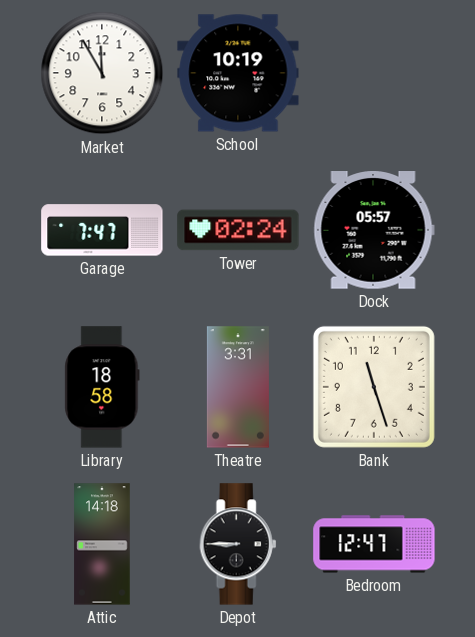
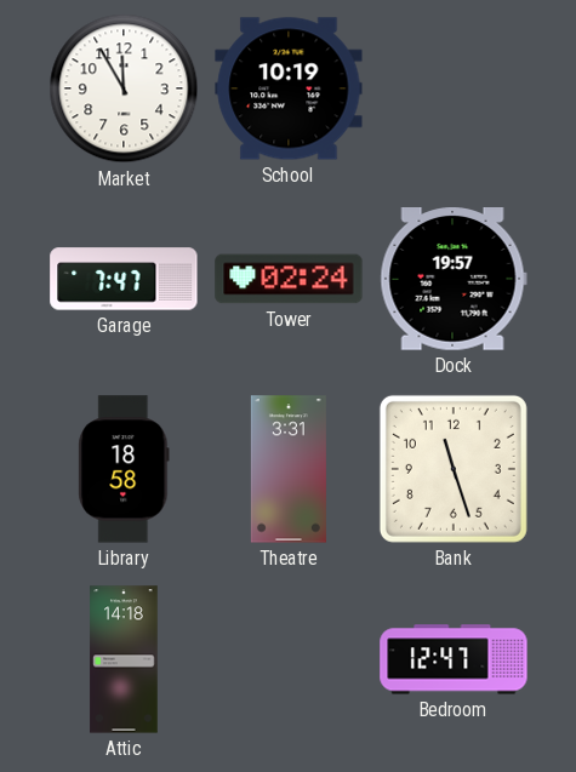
Dock: 05:57 -> 19:57
Depot: 8:45 -> none
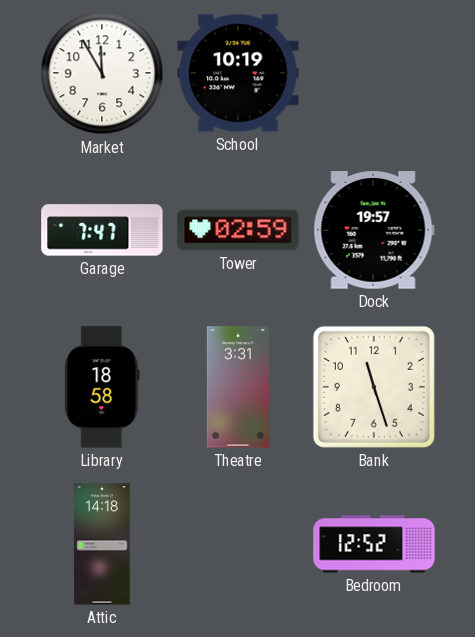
Tower: 02:24 -> 02:59
Bedroom: 12:47 -> 12:52
